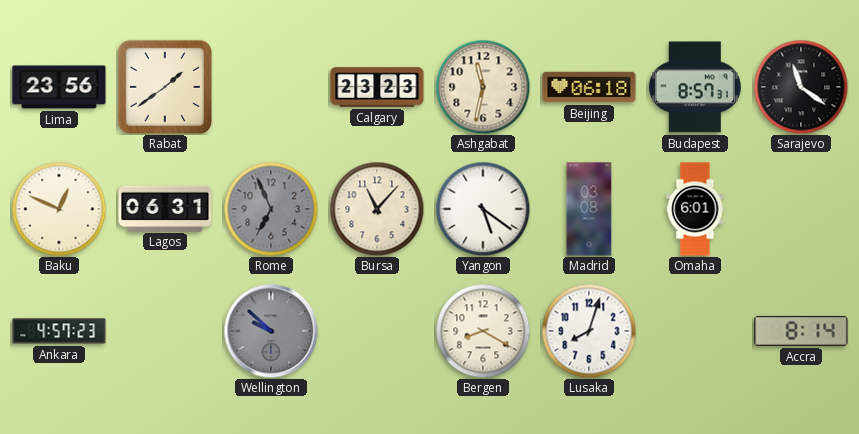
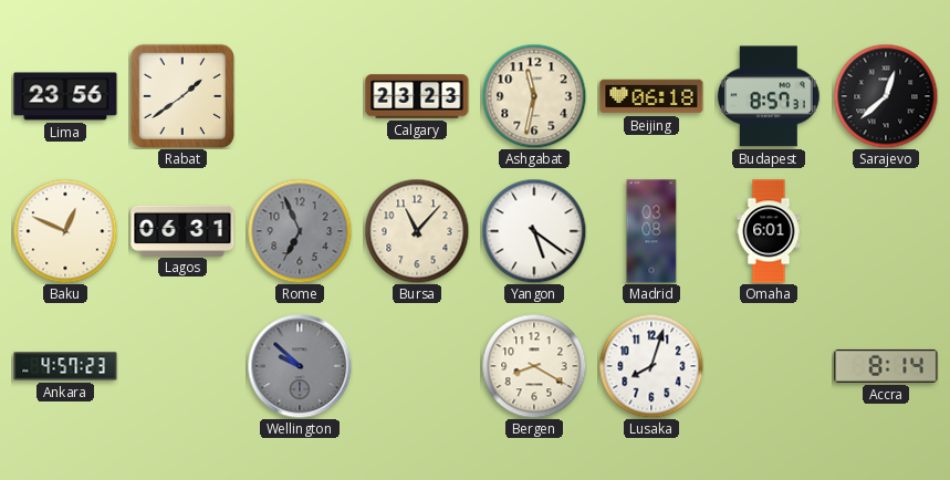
Sarajevo: 11:21 -> 12:38
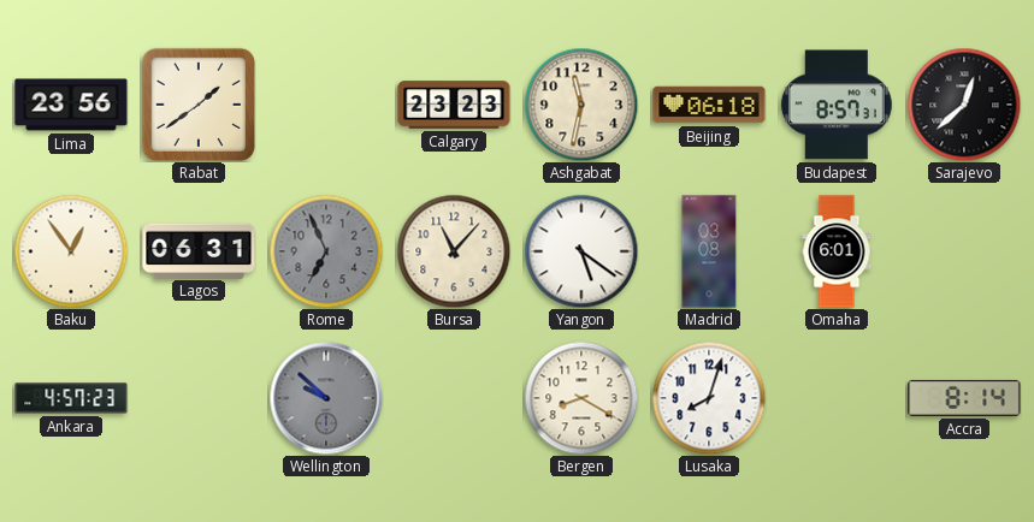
Baku: 12:49 -> 12:54
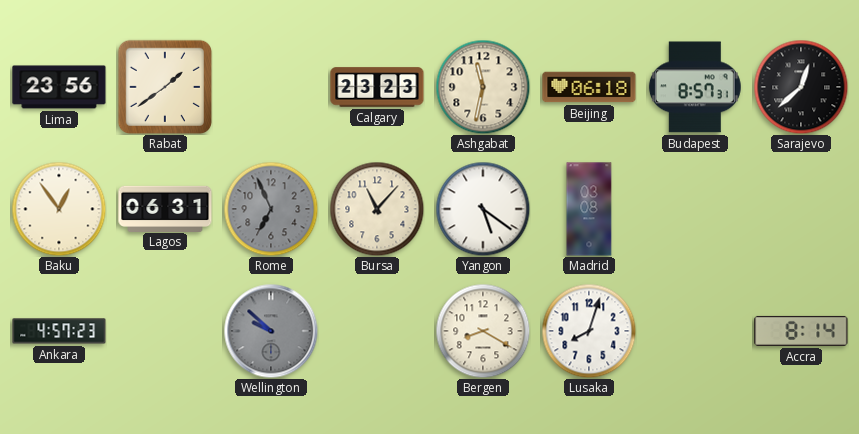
Omaha: 6:01 -> none
